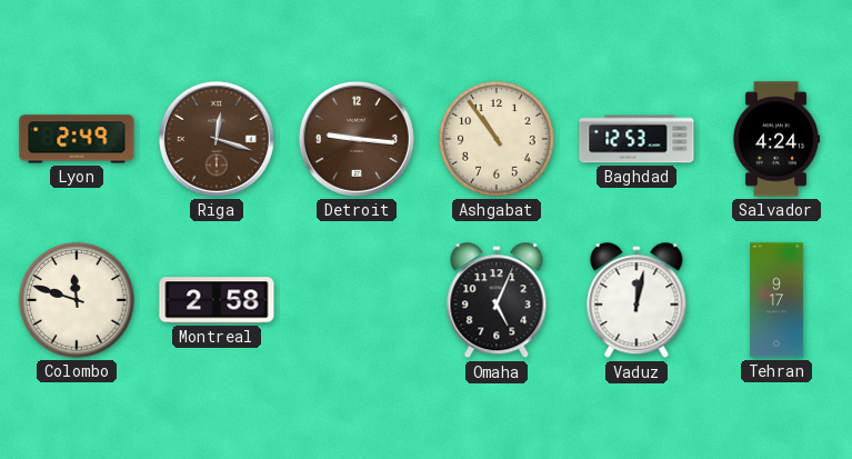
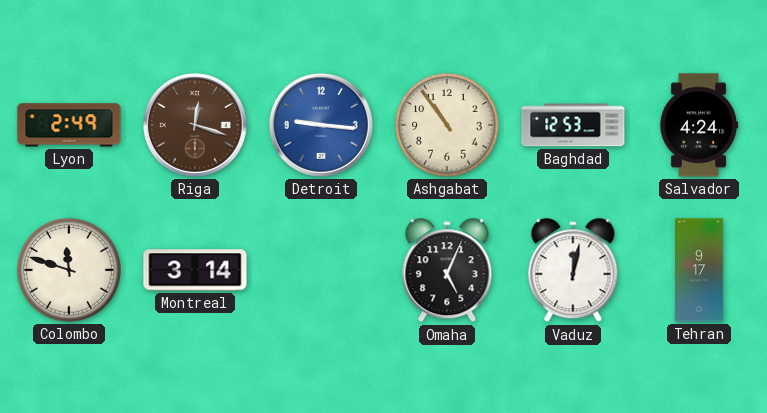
Detroit dial: brown -> blue
Montreal: 2:58 -> 3:14
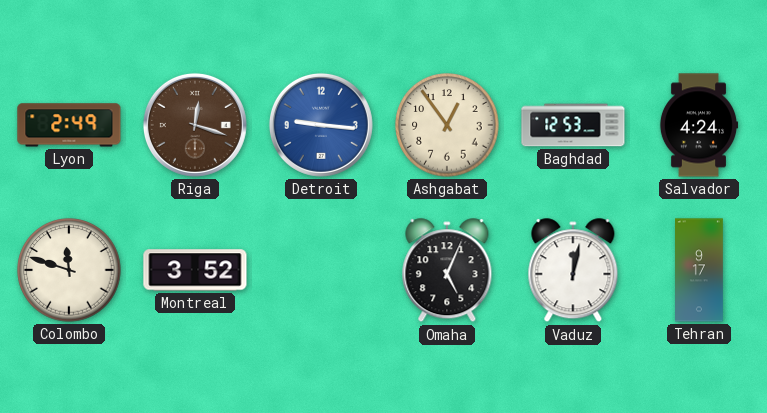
Ashgabat: 10:54 -> 12:54
Montreal: 3:14 -> 3:52
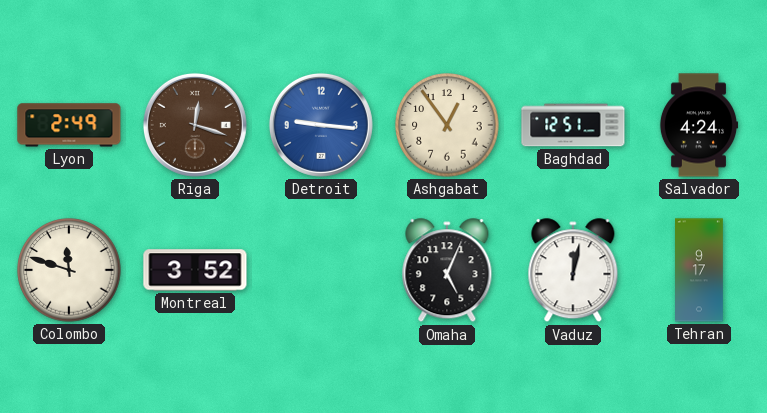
Baghdad: 12:53 -> 12:51
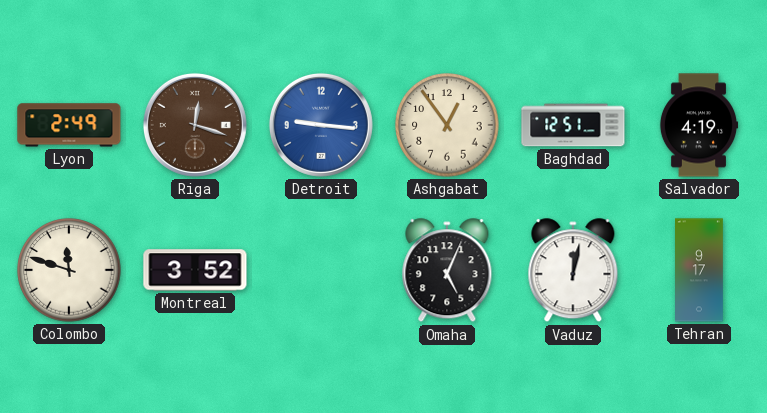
Salvador: 4:24 -> 4:19
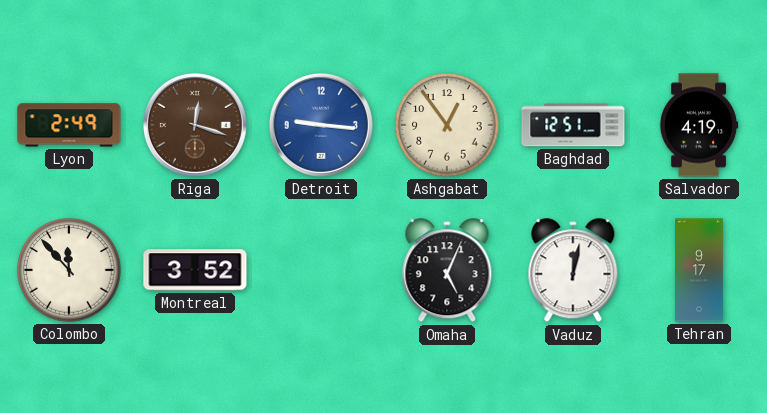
Colombo: 11:48 -> 11:53
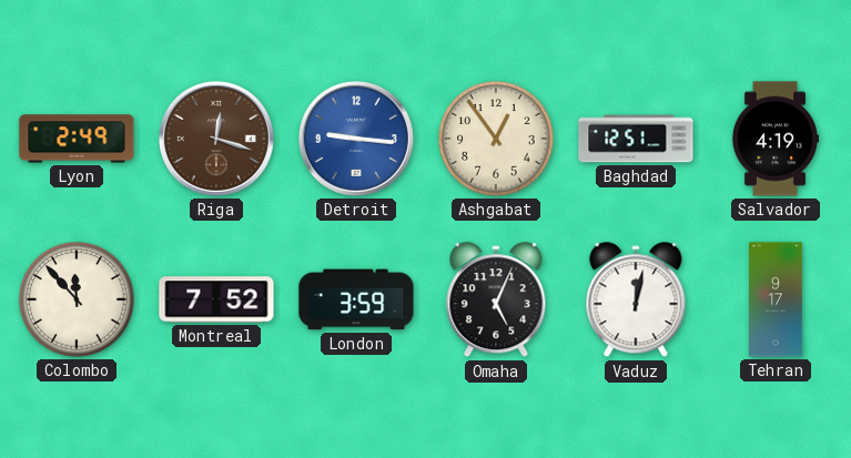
Montreal: 3:52 -> 7:52
London: none -> 3:59
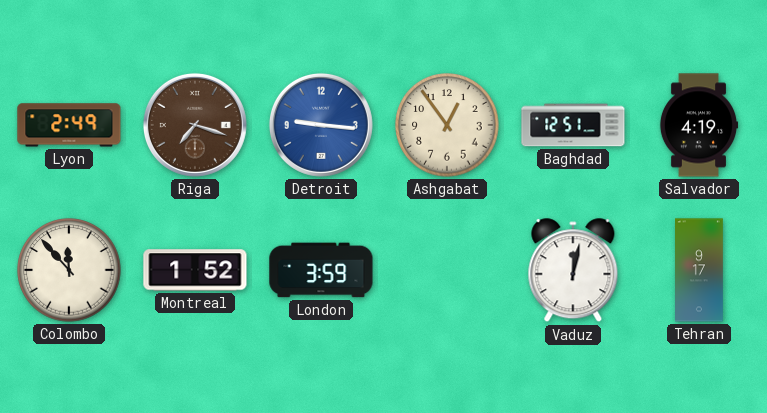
Riga: 12:18 -> 7:18
Montreal: 7:52 -> 1:52
Omaha: 5:04 -> none
